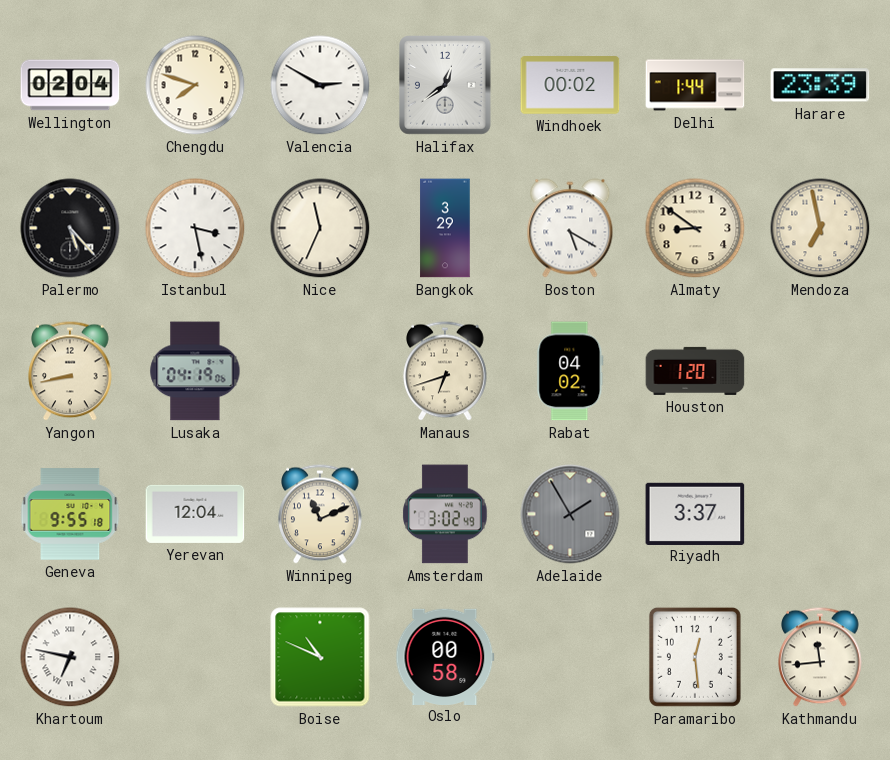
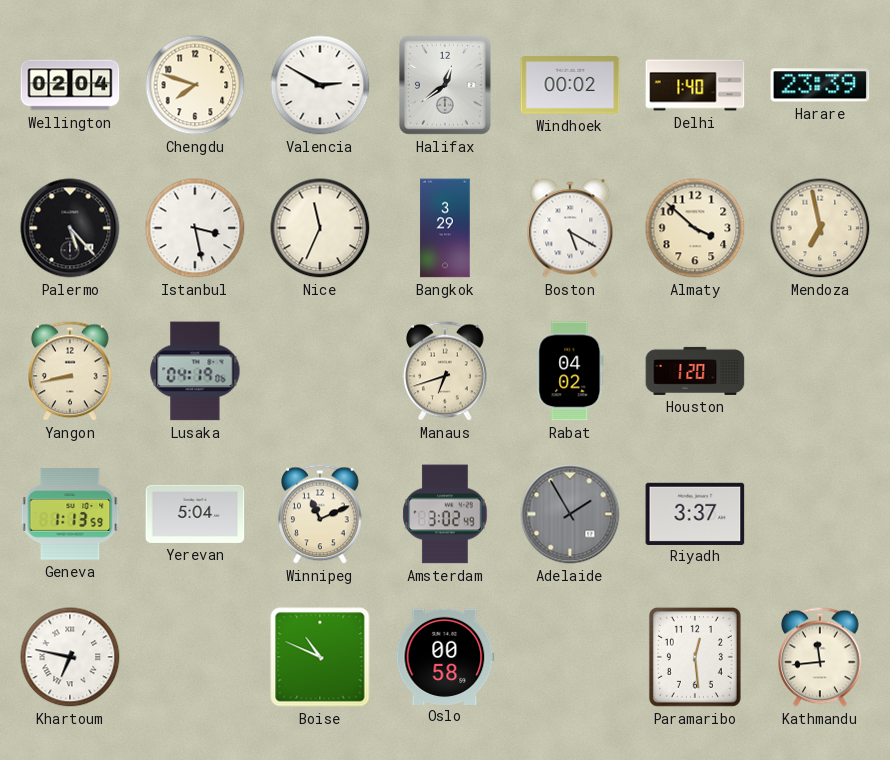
Delhi: 1:44 -> 1:40
Almaty: 8:51 -> 3:52
Geneva: 9:55 -> 1:13
Yerevan: 12:04 -> 5:04
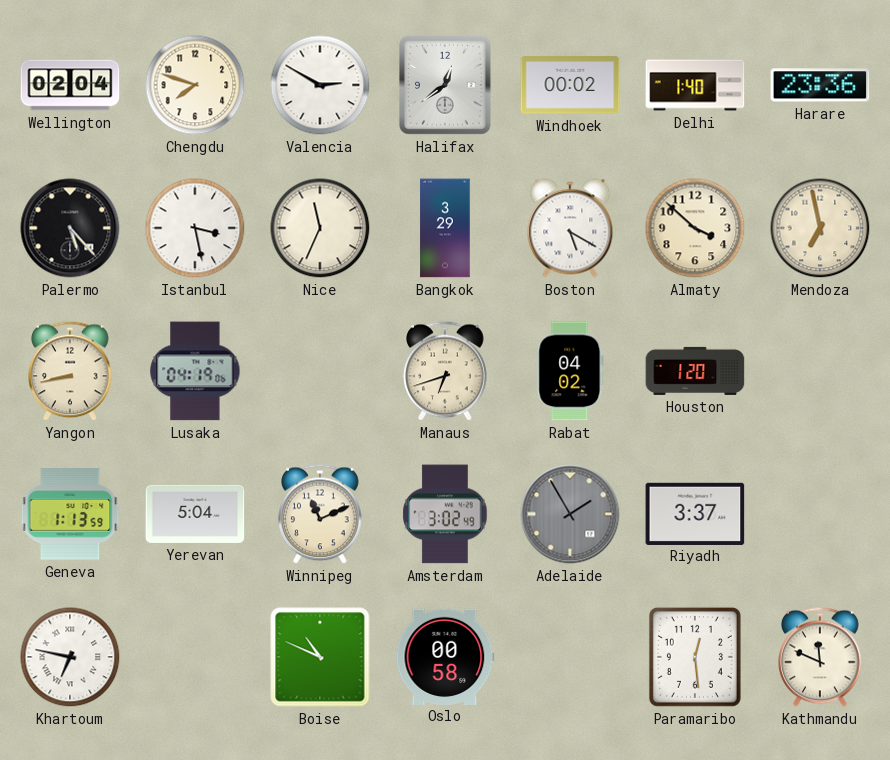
Harare: 23:39 -> 23:36
Kathmandu: 11:44 -> 11:49
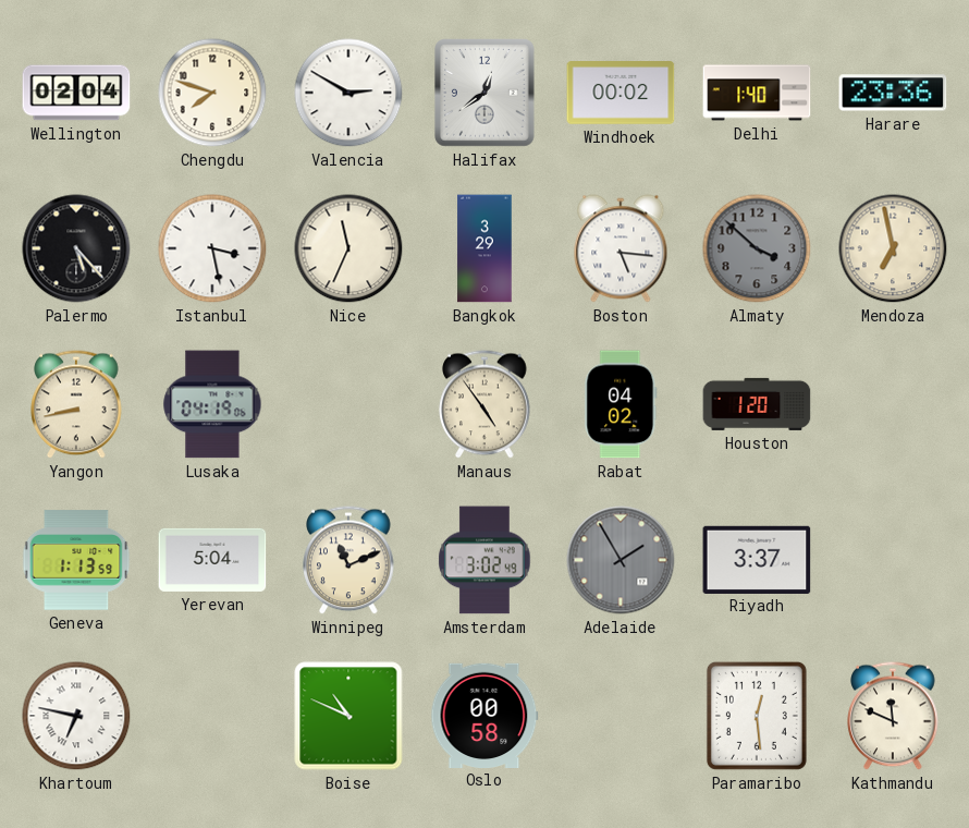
Boston: 5:20 -> 5:16
Almaty dial: cream -> grey
Manaus: 6:42 -> 4:54
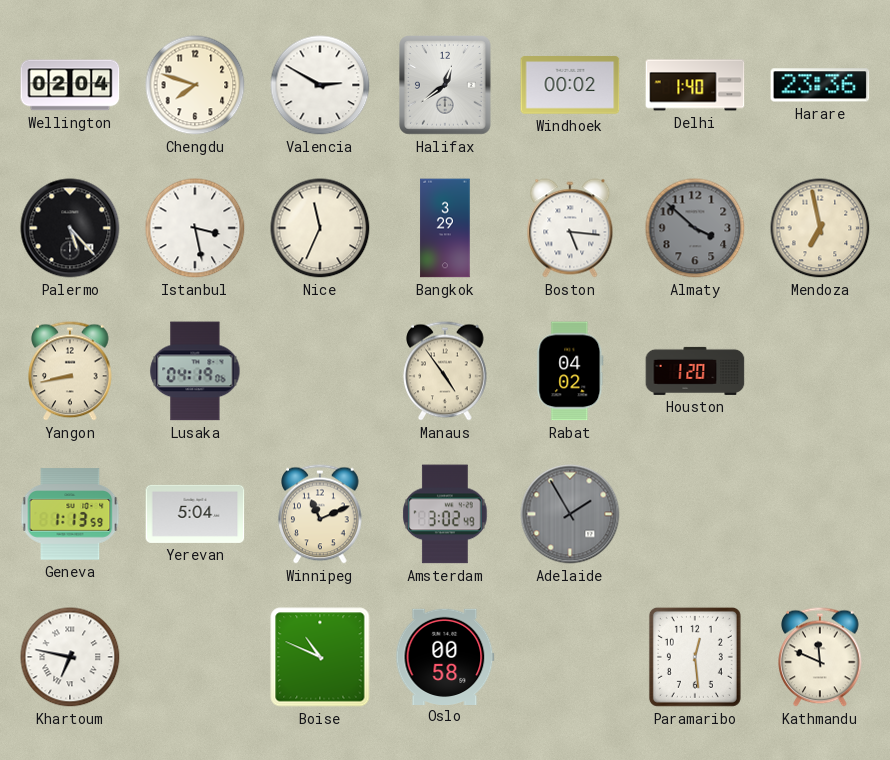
Riyadh: 3:37 -> none
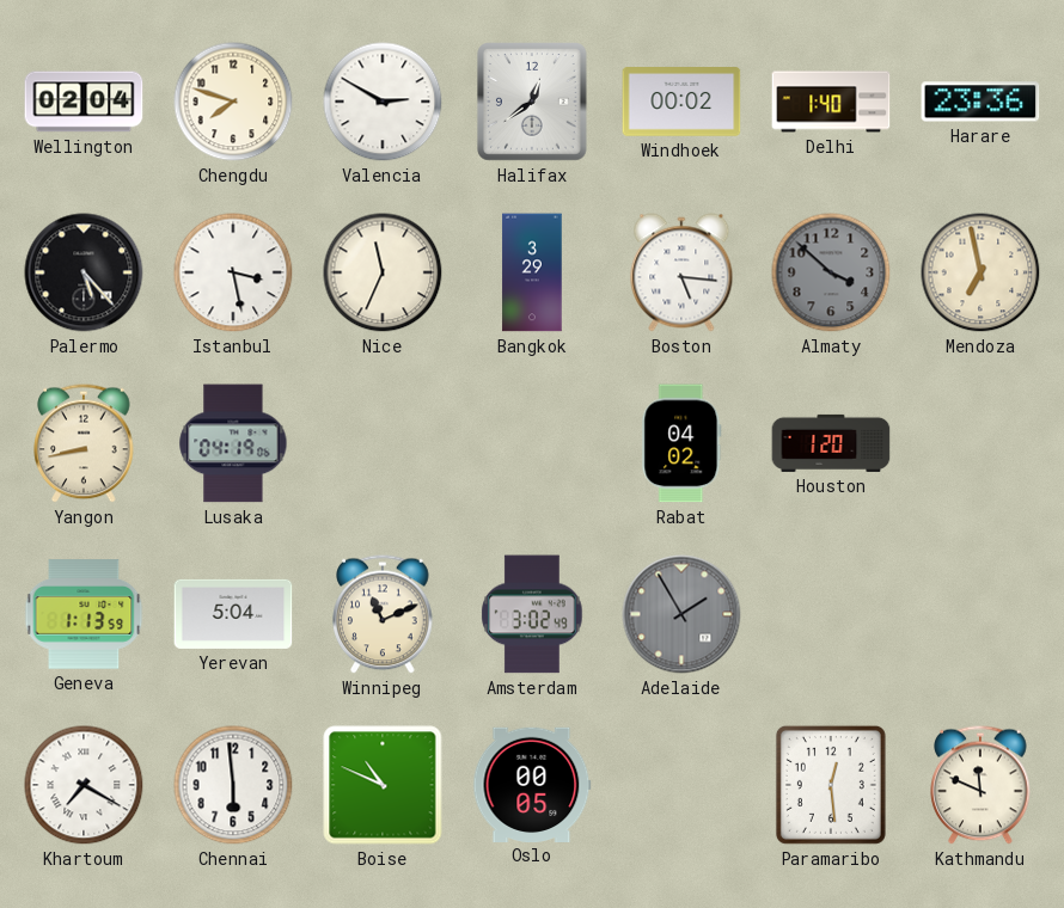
Manaus: 4:54 -> none
Khartoum: 6:47 -> 7:20
Chennai: none -> 5:59
Oslo: 00:58 -> 00:05
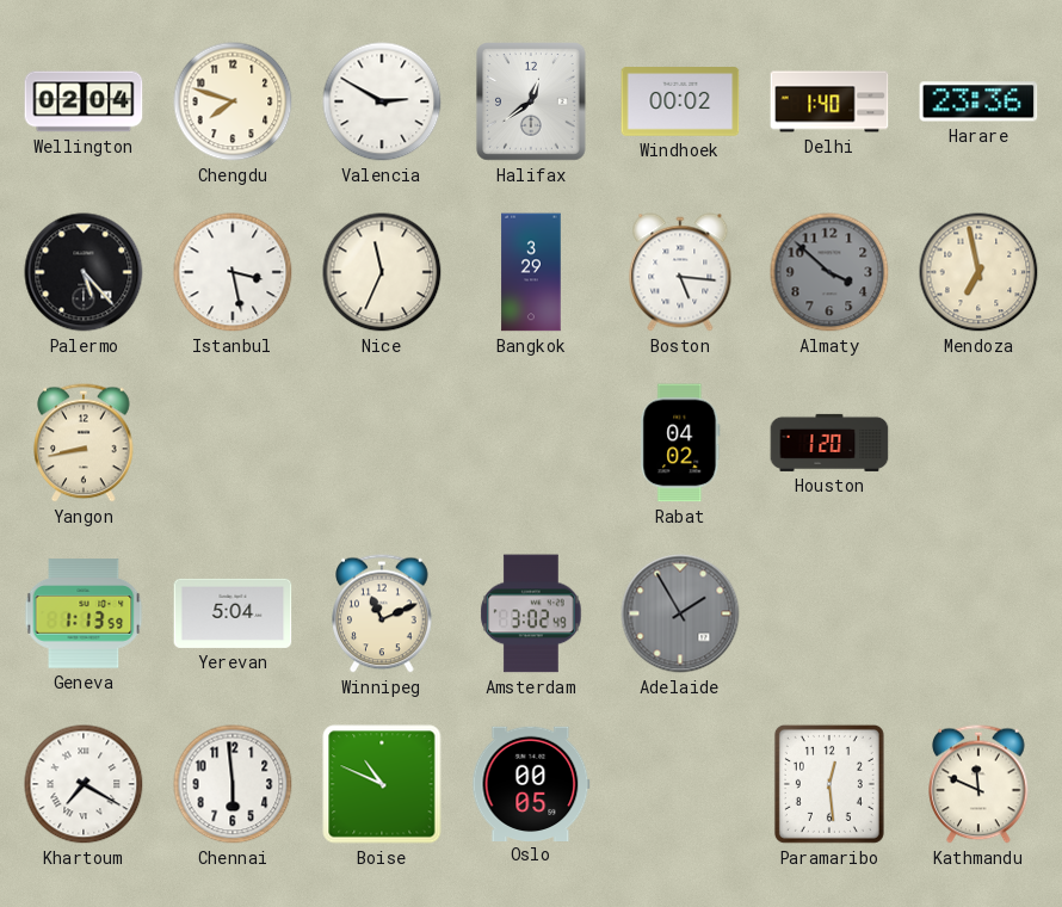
Lusaka: 04:19 -> none
